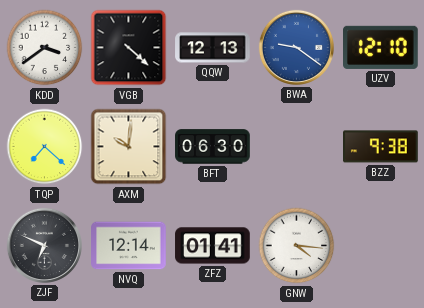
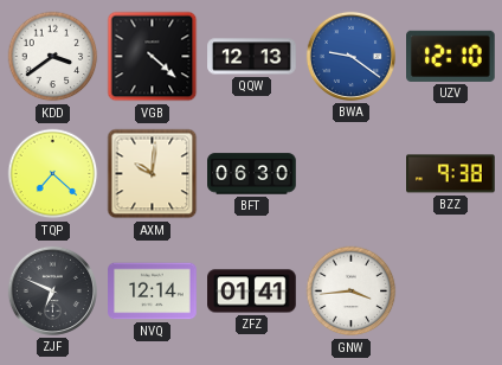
GNW: 4:16 -> 3:44
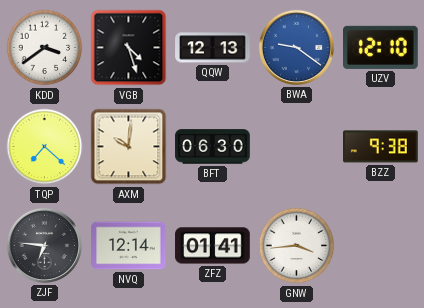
VGB: 4:22 -> 4:27
ZJF: 6:49 -> 6:46
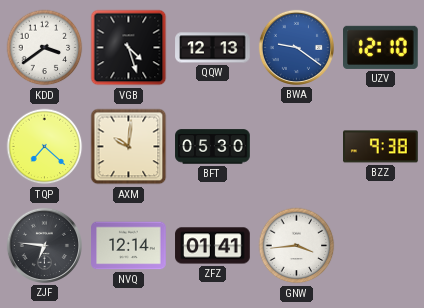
BFT: 06:30 -> 05:30
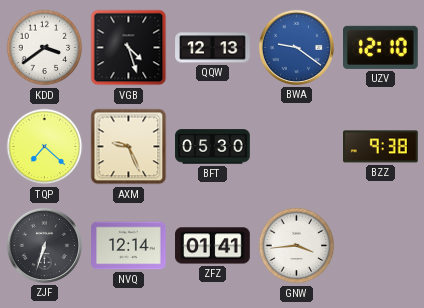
AXM: 10:01 -> 9:26
ZJF: 6:46 -> 6:33
